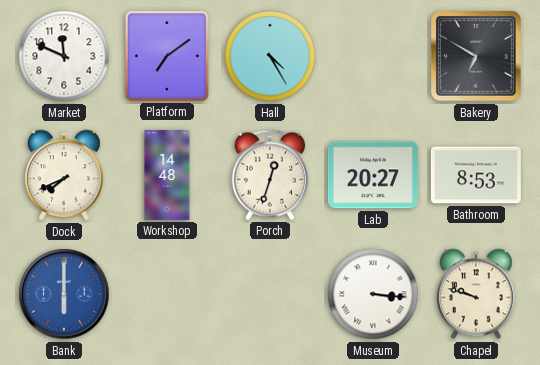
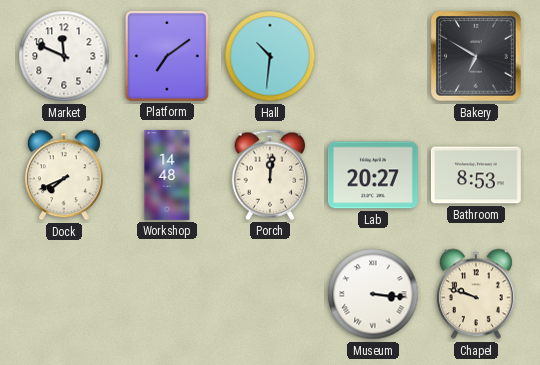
Hall: 4:25 -> 10:31
Porch: 12:33 -> 12:01
Bank: 6:00 -> none
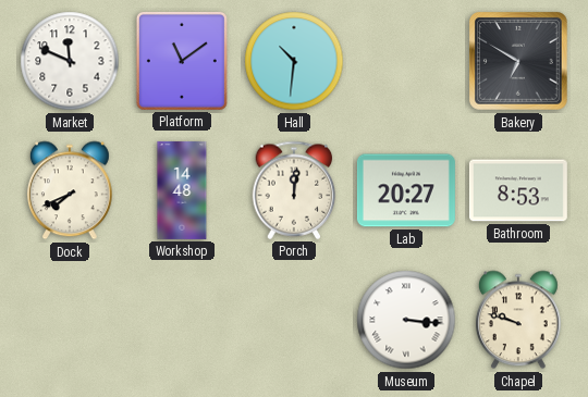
Platform: 7:09 -> 11:09
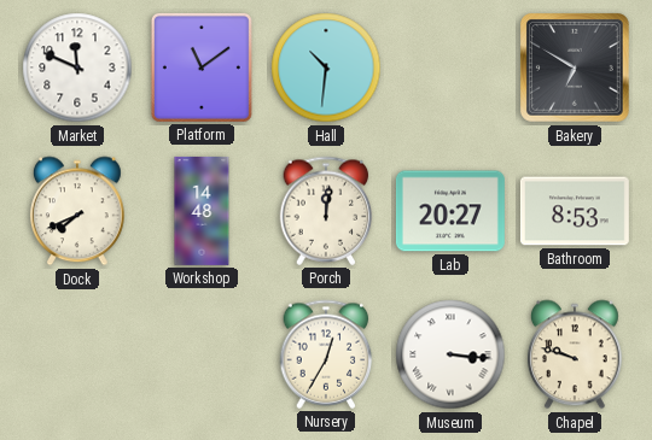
Nursery: none -> 12:35
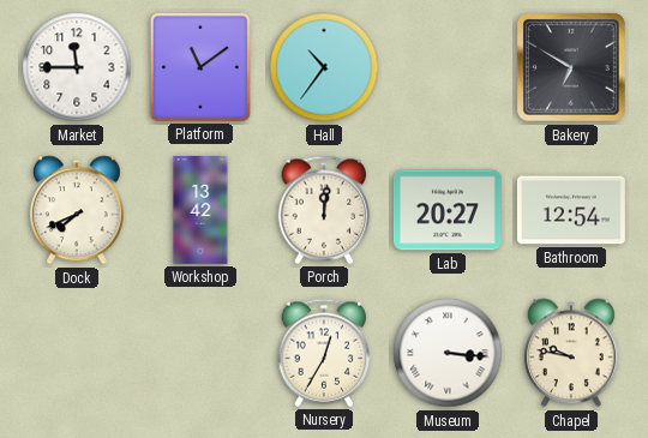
Market: 11:49 -> 11:45
Hall: 10:31 -> 10:36
Workshop: 14:48 -> 13:42
Bathroom: 8:53 -> 12:54
Chapel: 9:48 -> 9:47
